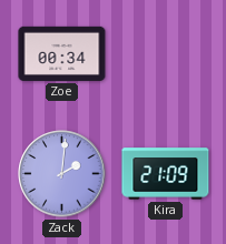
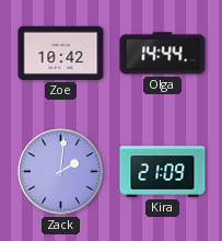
Zoe: 00:34 -> 10:42
Olga: none -> 14:44
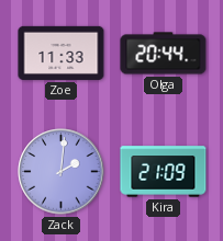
Zoe: 10:42 -> 11:33
Olga: 14:44 -> 20:44
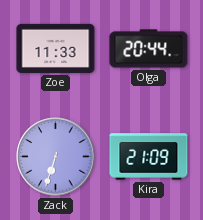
Zack: 2:01 -> 6:33
